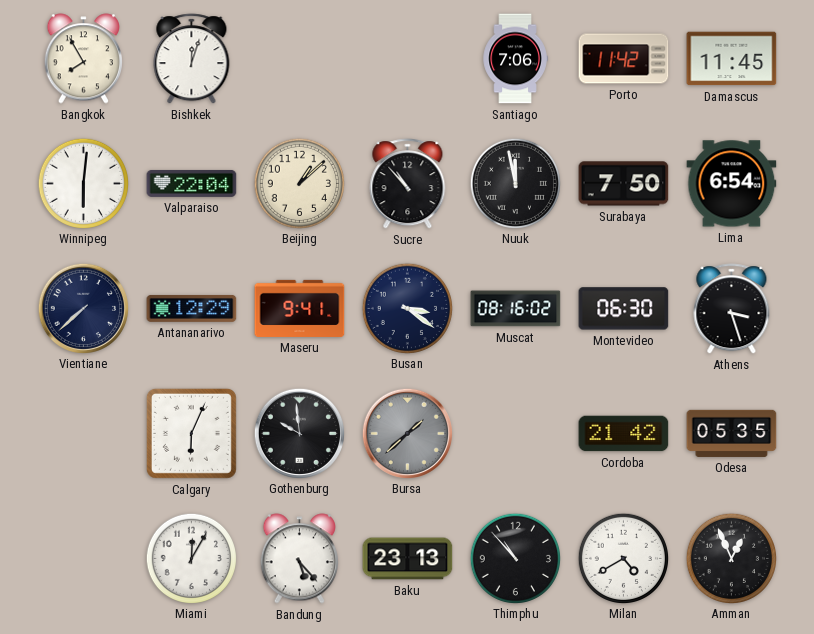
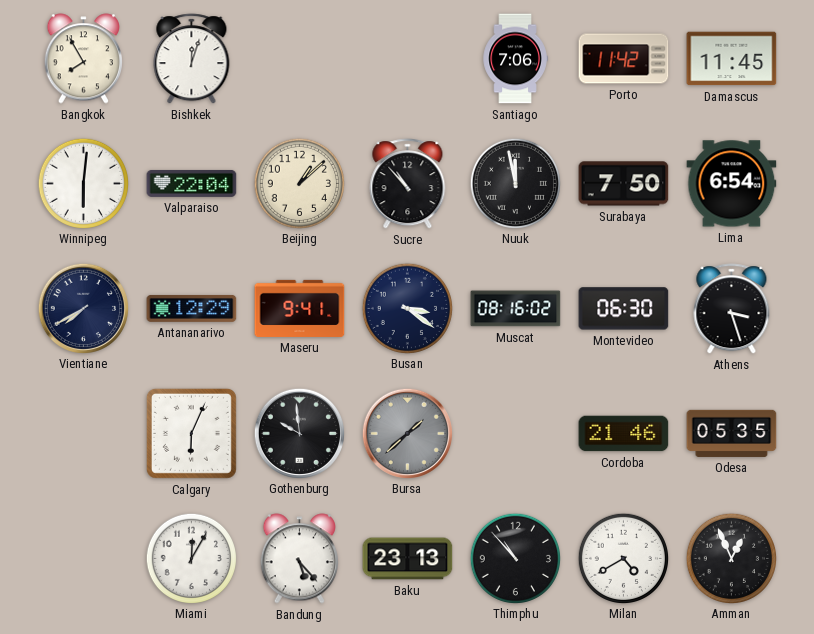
Vientiane: 7:38 -> 7:40
Cordoba: 21:42 -> 21:46
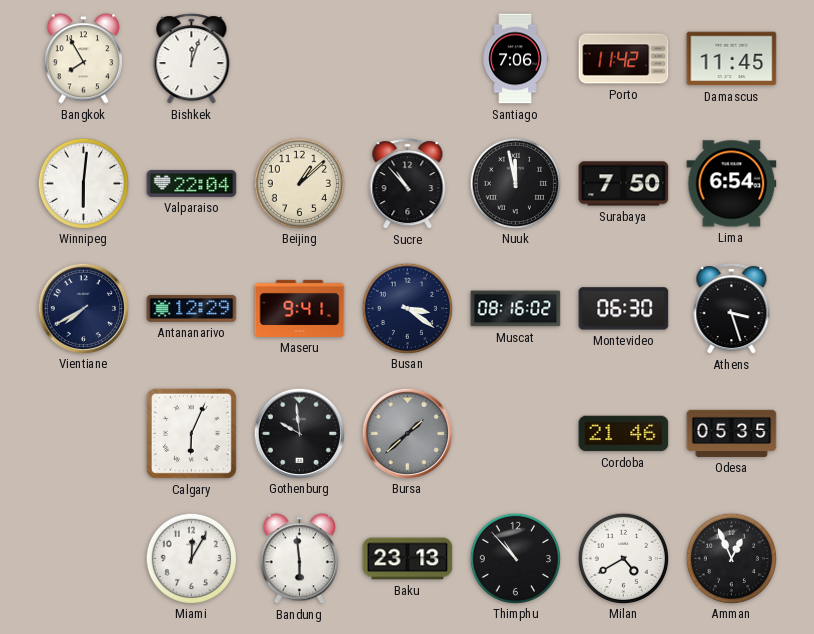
Bandung: 5:23 -> 5:59
